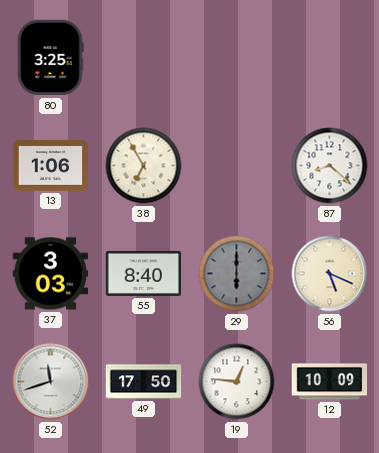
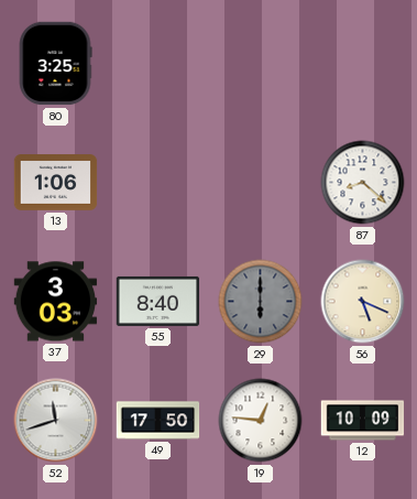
38: 6:55 -> none
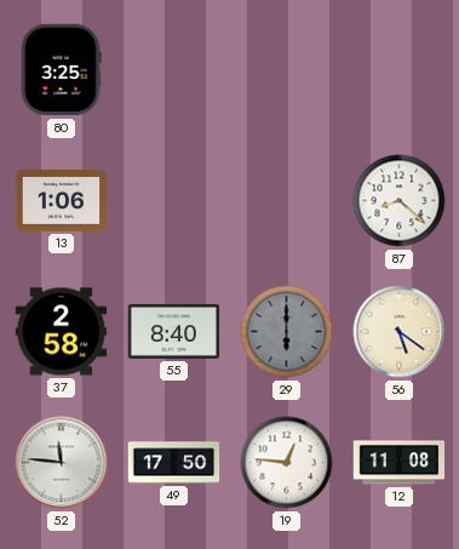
37: 3:03 -> 2:58
56: 5:19 -> 5:21
52: 11:42 -> 11:46
12: 10:09 -> 11:08
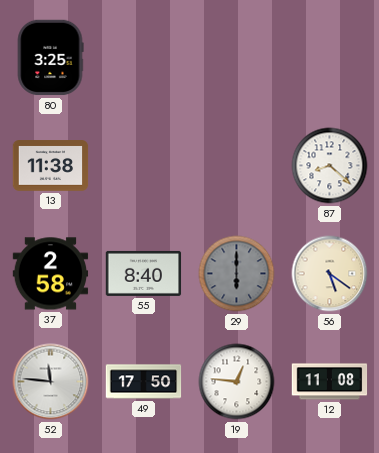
13: 1:06 -> 11:38
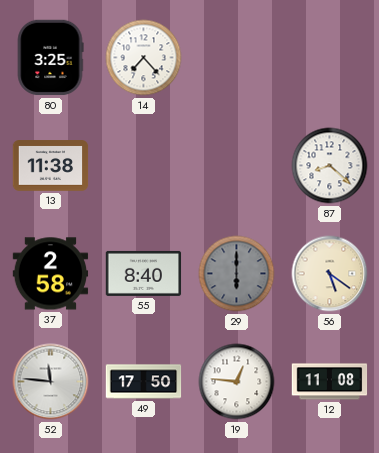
14: none -> 7:23
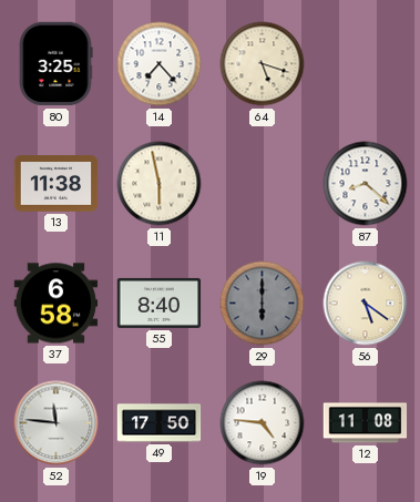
64: none -> 5:18
11: none -> 5:58
37: 2:58 -> 6:58
19: 12:46 -> 4:46
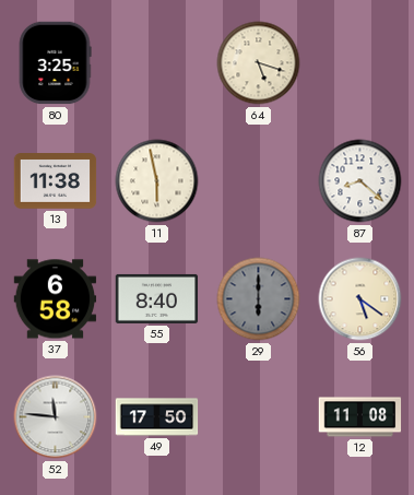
14: 7:23 -> none
19: 4:46 -> none
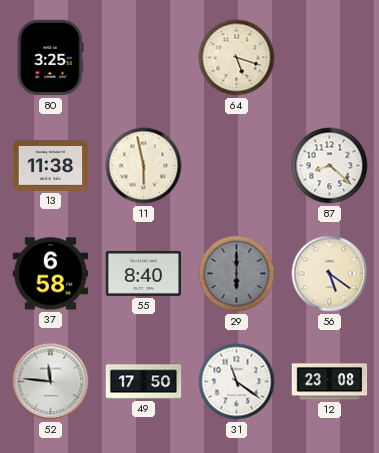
31: none -> 11:21
12: 11:08 -> 23:08
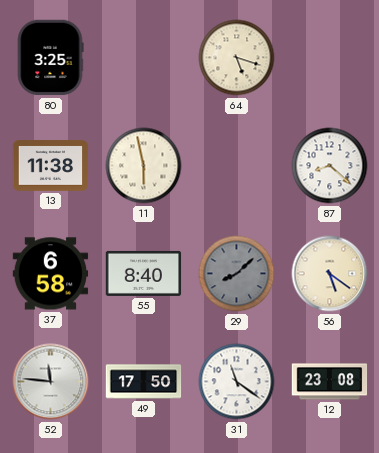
29: 6:00 -> 8:08
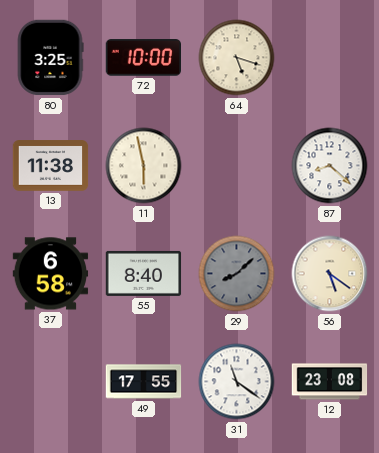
72: none -> 10:00
52: 11:46 -> none
49: 17:50 -> 17:55
